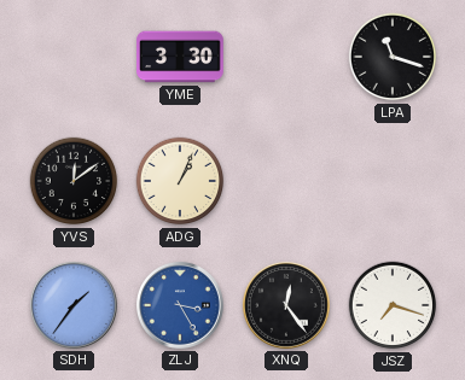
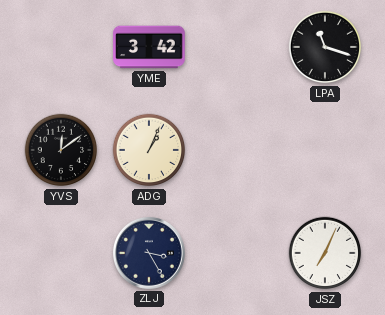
YME: 3:30 -> 3:42
SDH: 1:36 -> none
ZLJ dial: blue -> navy
XNQ: 12:24 -> none
JSZ: 7:18 -> 7:04
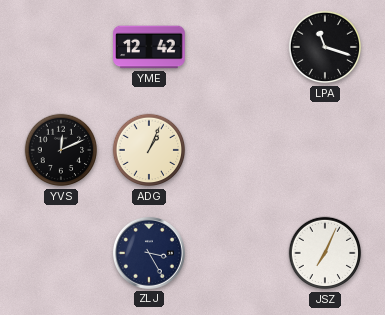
YME: 3:42 -> 12:42
YVS: 12:09 -> 12:11
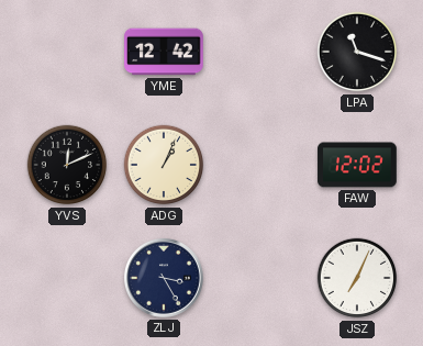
FAW: none -> 12:02
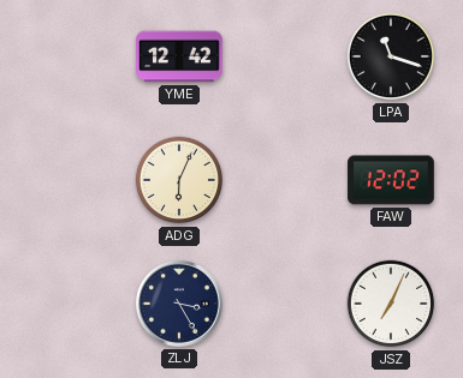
YVS: 12:11 -> none
ADG: 1:04 -> 6:04
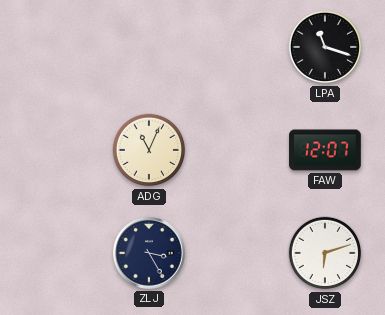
YME: 12:42 -> none
ADG: 6:04 -> 11:04
FAW: 12:02 -> 12:07
JSZ: 7:04 -> 6:12
